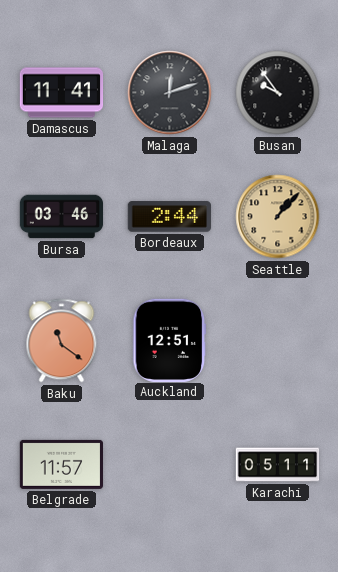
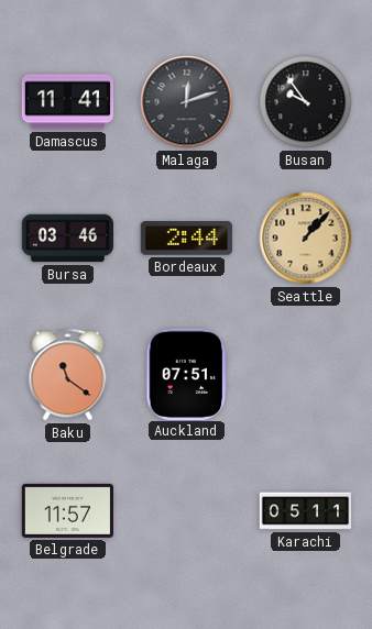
Auckland: 12:51 -> 07:51
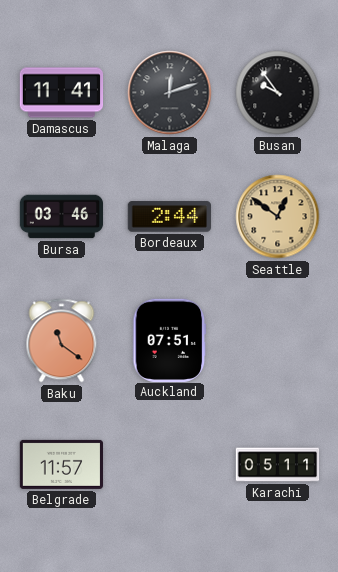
Seattle: 1:07 -> 12:51
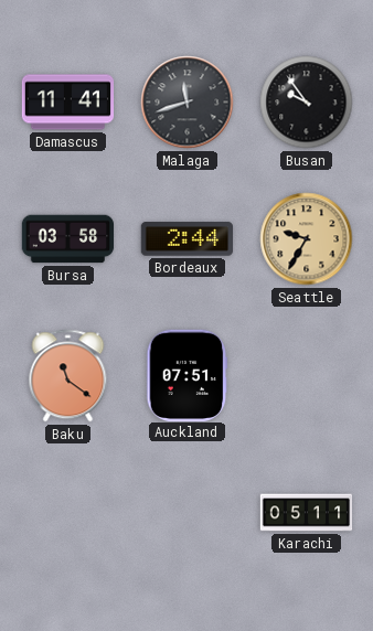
Malaga: 12:12 -> 11:42
Bursa: 03:46 -> 03:58
Seattle: 12:51 -> 9:35
Belgrade: 11:57 -> none
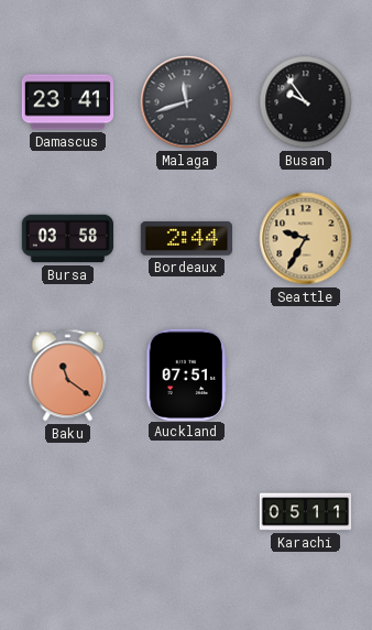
Damascus: 11:41 -> 23:41
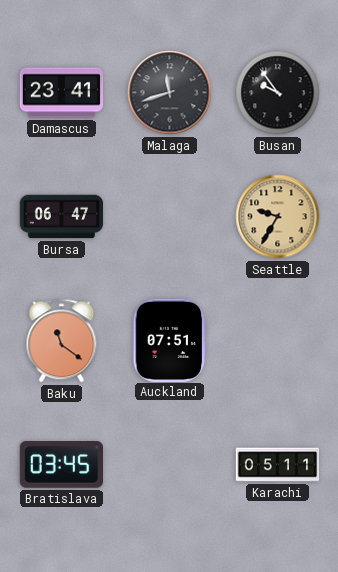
Bursa: 03:58 -> 06:47
Bordeaux: 2:44 -> none
Bratislava: none -> 03:45
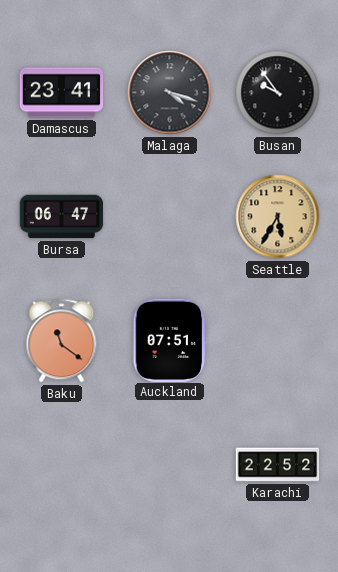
Malaga: 11:42 -> 4:18
Seattle: 9:35 -> 5:35
Bratislava: 03:45 -> none
Karachi: 05:11 -> 22:52
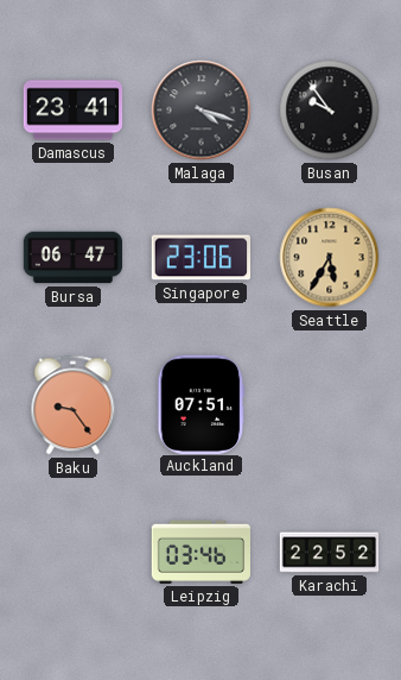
Singapore: none -> 23:06
Baku: 11:21 -> 9:24
Leipzig: none -> 03:46
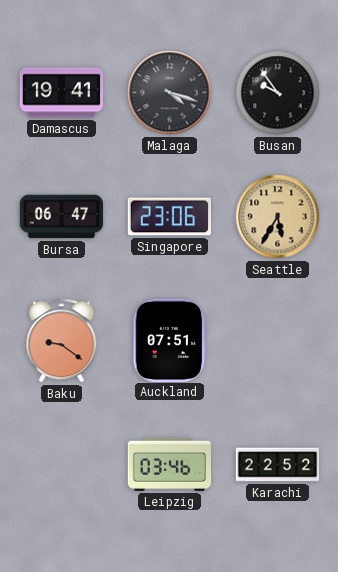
Damascus: 23:41 -> 19:41
Baku: 9:24 -> 9:21
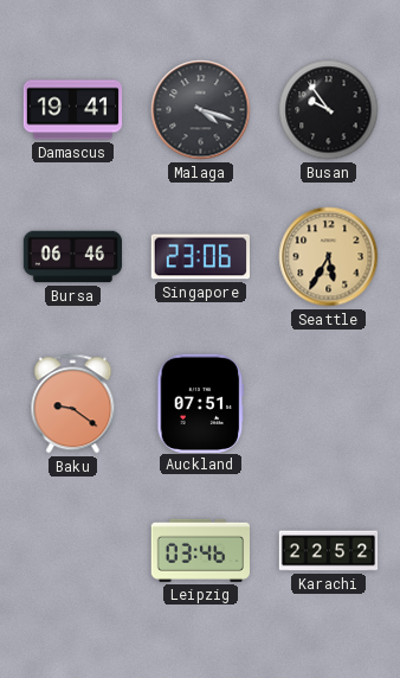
Bursa: 06:47 -> 06:46
